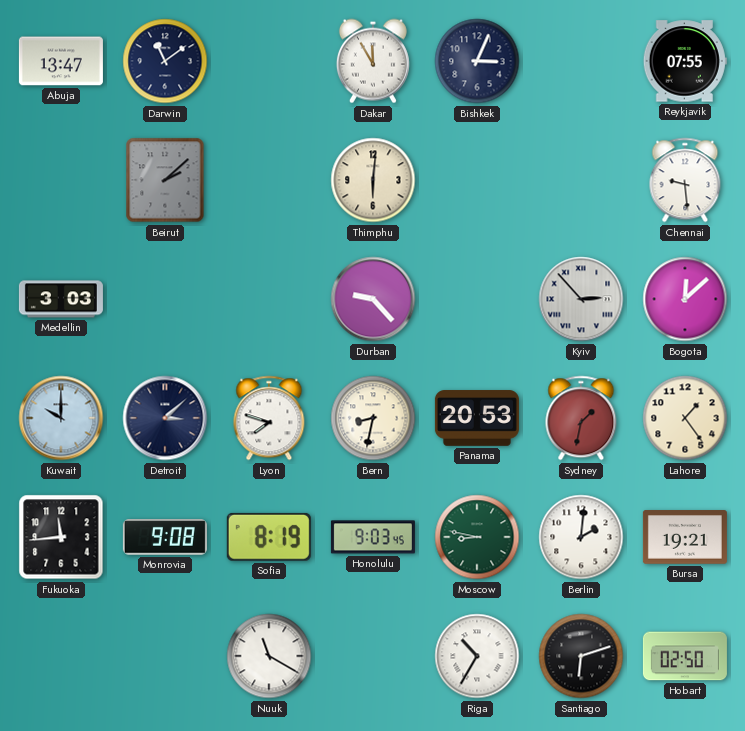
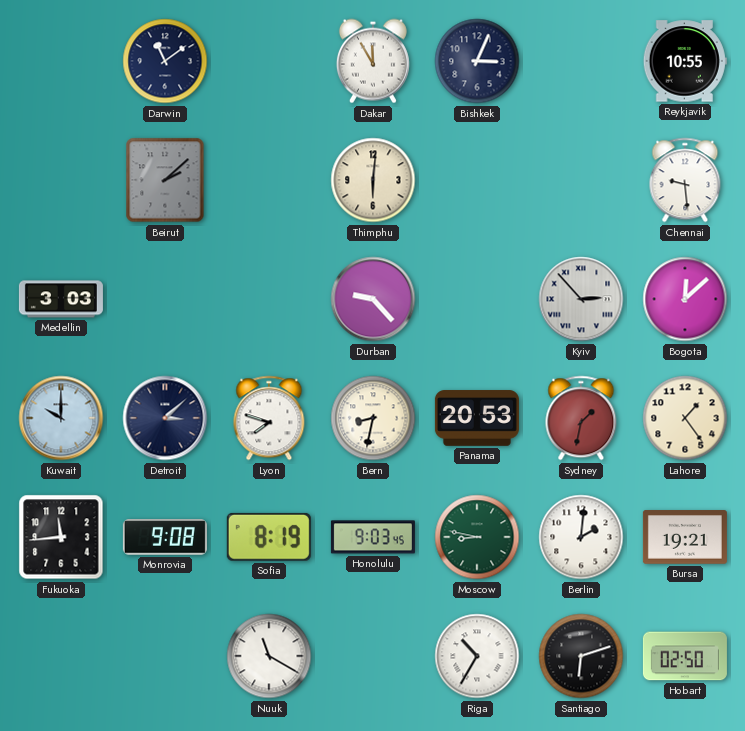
Abuja: 13:47 -> none
Reykjavik: 07:55 -> 10:55
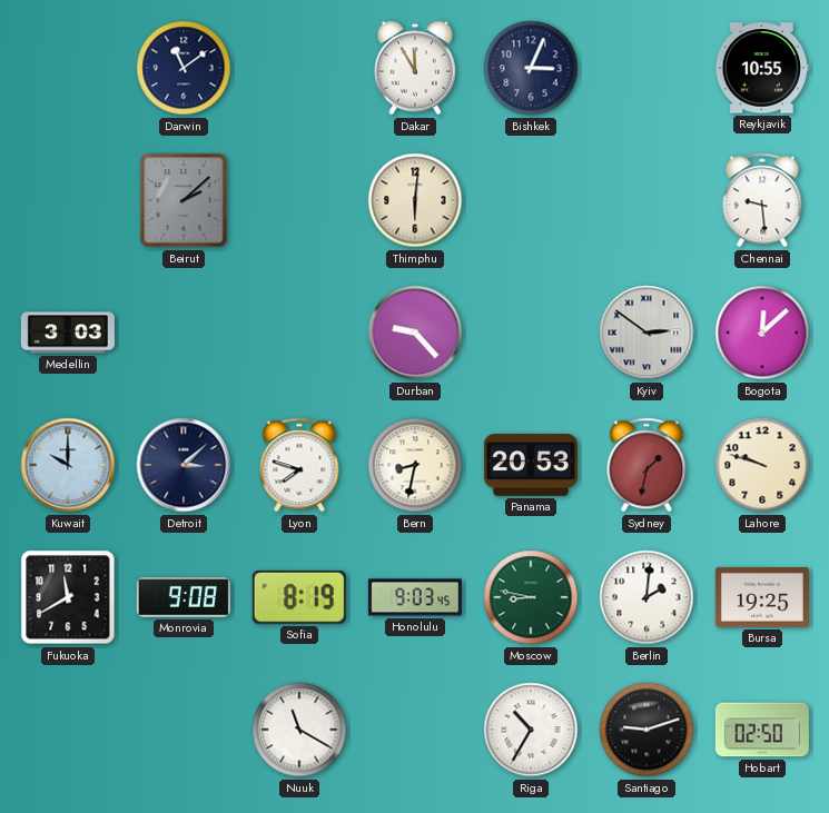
Kyiv: 2:53 -> 2:51
Lahore: 1:24 -> 9:48
Fukuoka: 11:44 -> 11:40
Bursa: 19:21 -> 19:25
Santiago: 6:12 -> 9:12
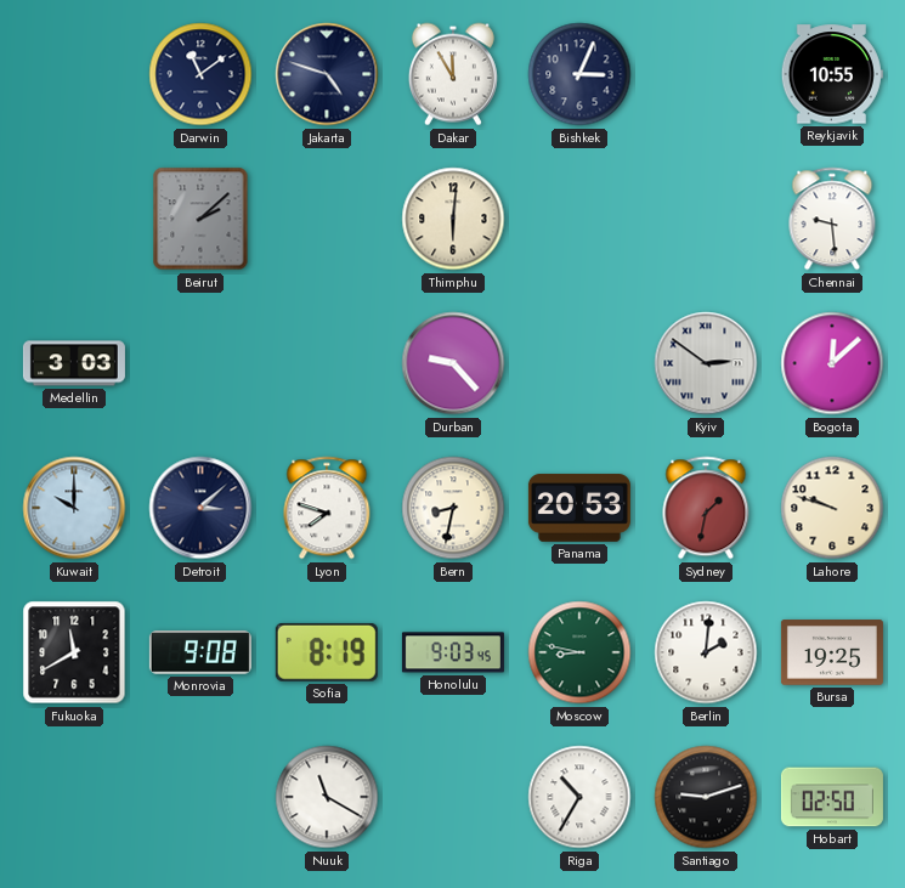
Jakarta: none -> 4:48
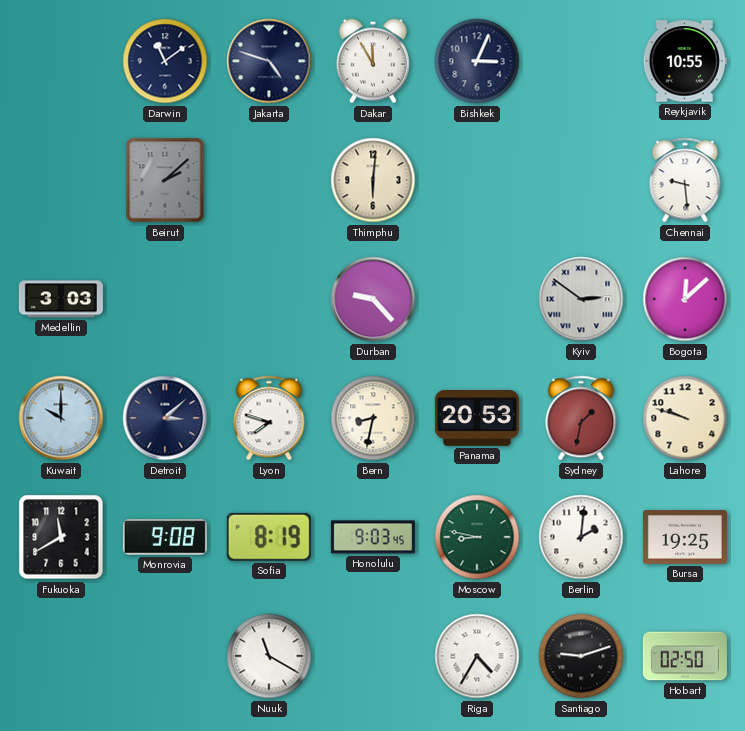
Riga: 10:35 -> 4:35
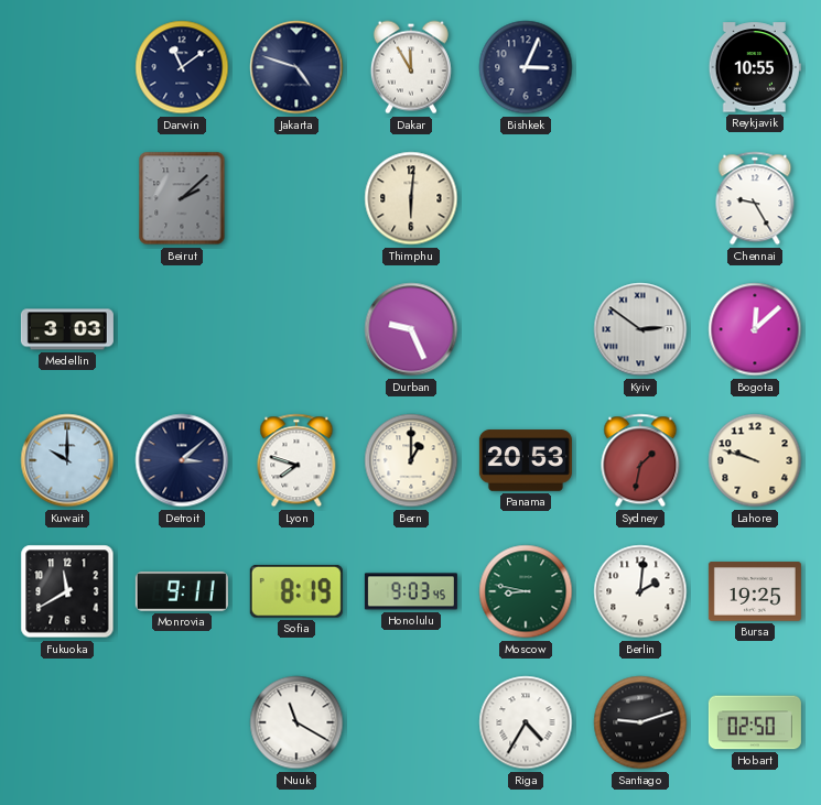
Chennai: 9:29 -> 9:25
Durban: 9:23 -> 9:26
Bern: 8:32 -> 1:00
Monrovia: 9:08 -> 9:11
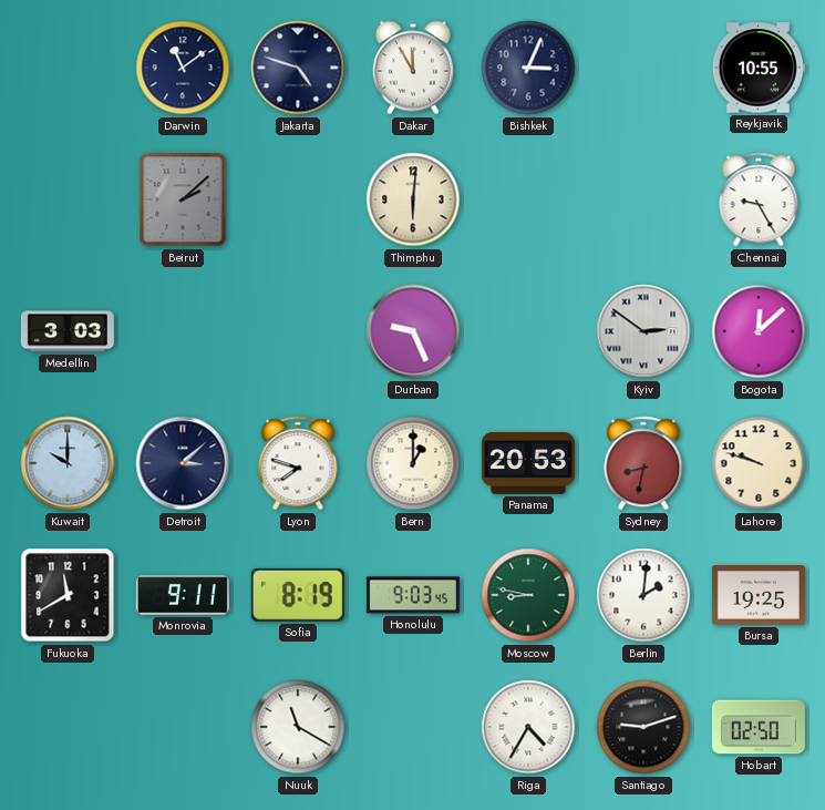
Sydney: 1:32 -> 8:32
